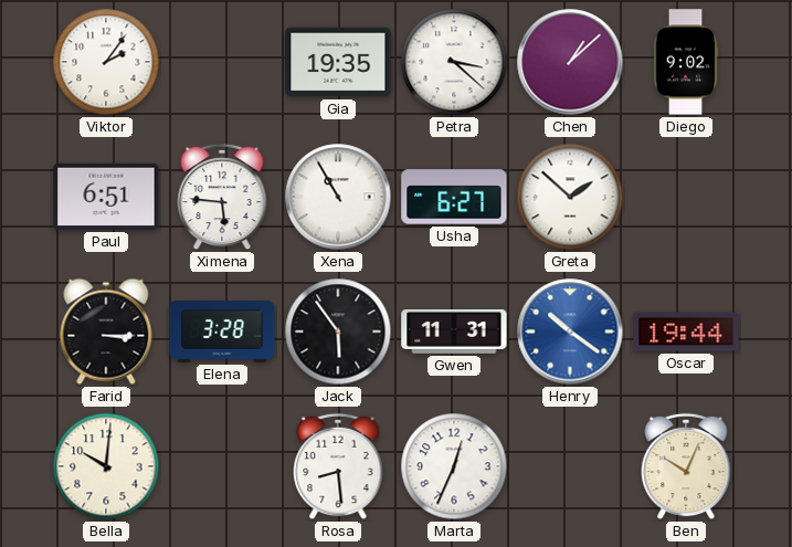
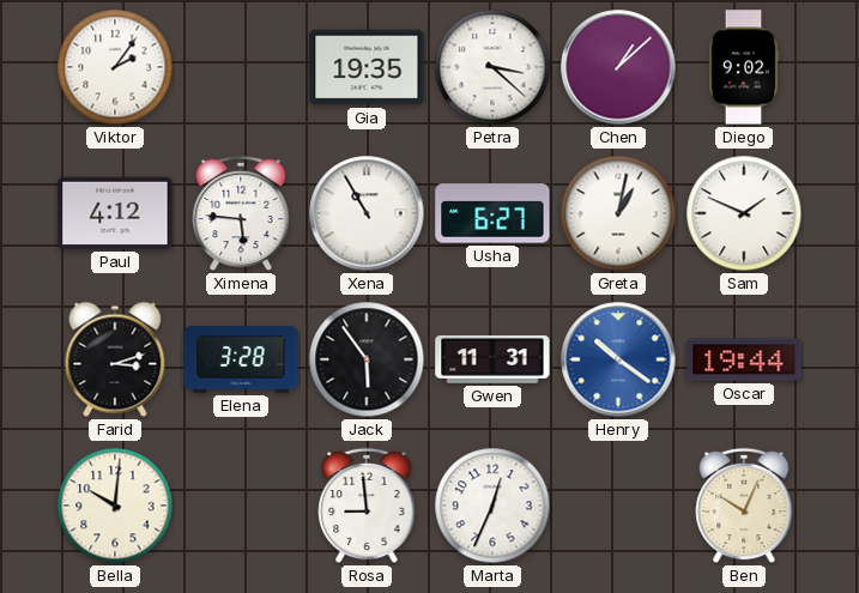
Paul: 6:51 -> 4:12
Greta: 1:52 -> 1:02
Sam: none -> 1:49
Farid: 3:15 -> 3:12
Rosa: 8:29 -> 8:59
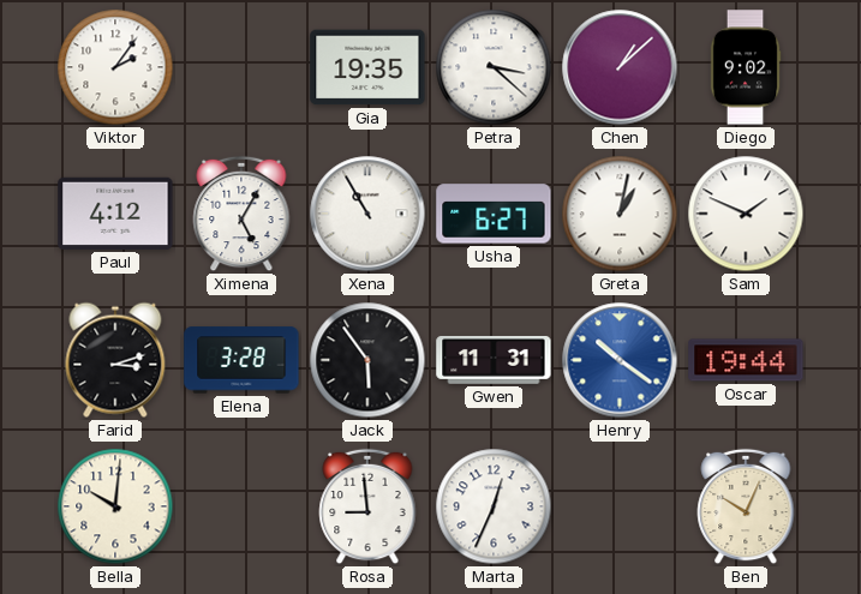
Ximena: 5:46 -> 5:05
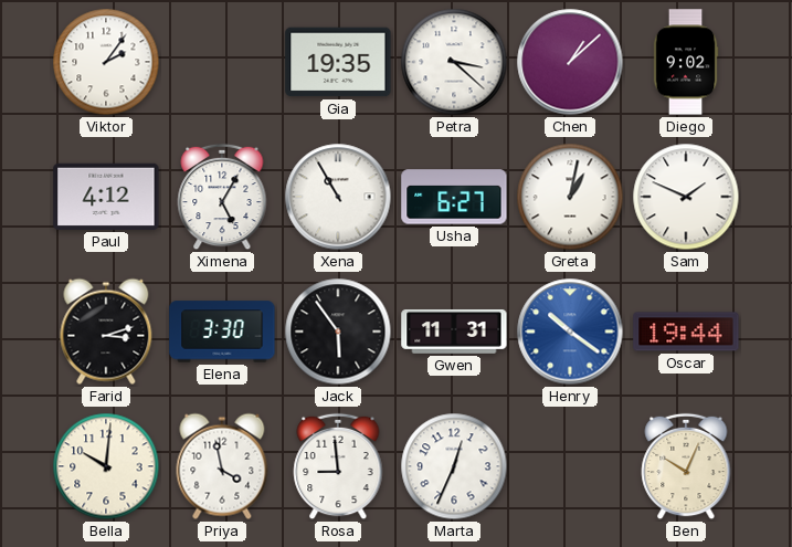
Elena: 3:28 -> 3:30
Priya: none -> 3:58
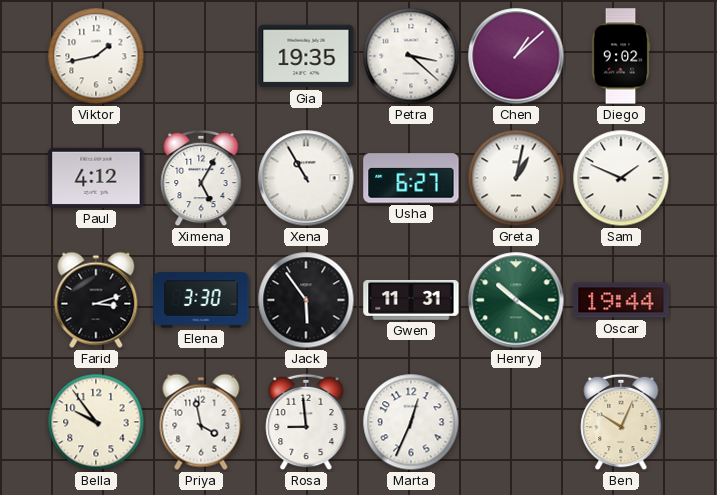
Viktor: 2:06 -> 1:43
Henry dial: blue -> green
Bella: 10:01 -> 9:54
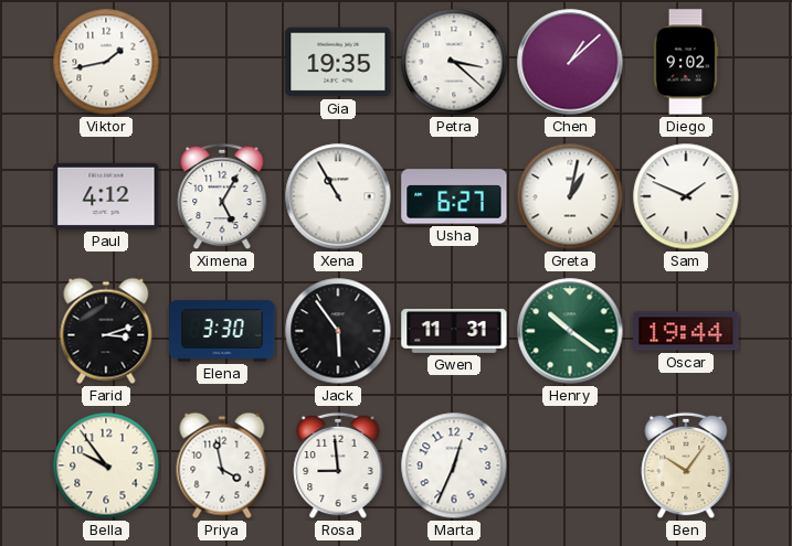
Ben: 10:04 -> 10:06
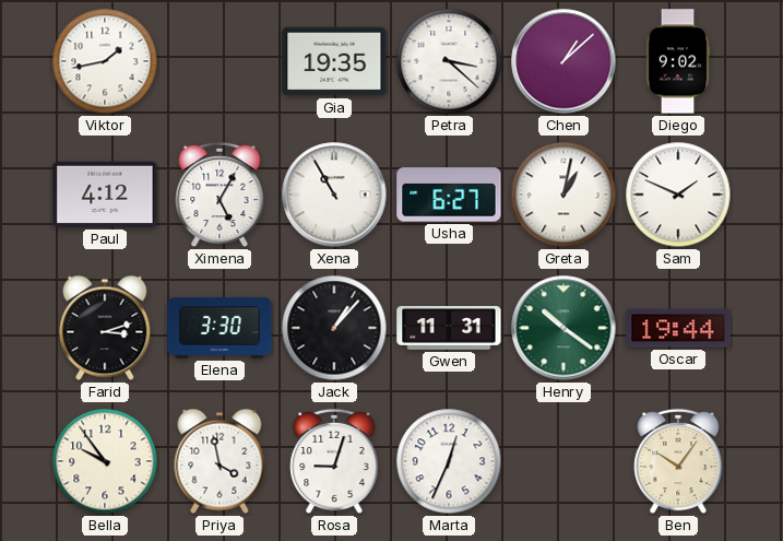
Jack: 5:54 -> 1:07
Rosa: 8:59 -> 9:03
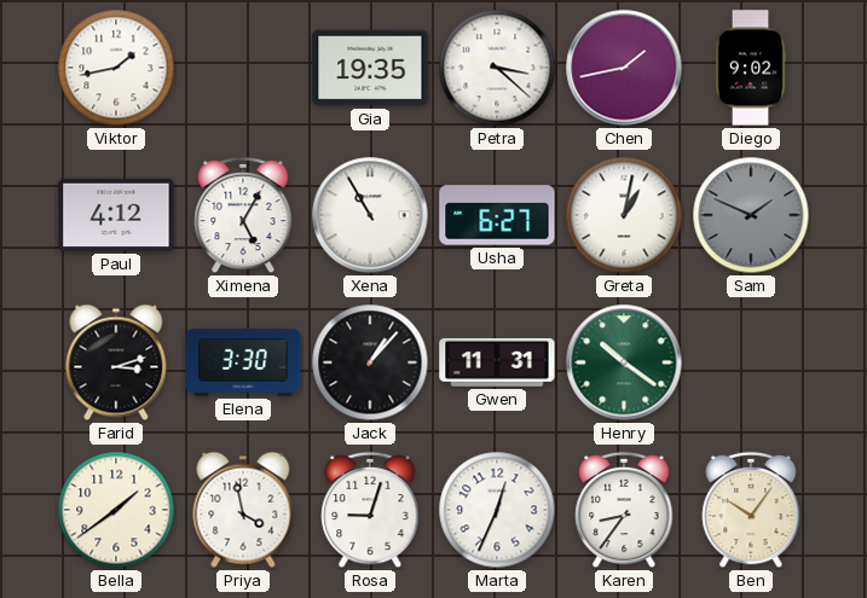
Chen: 1:08 -> 1:43
Sam dial: white -> grey
Oscar: 19:44 -> none
Bella: 9:54 -> 1:39
Karen: none -> 8:36
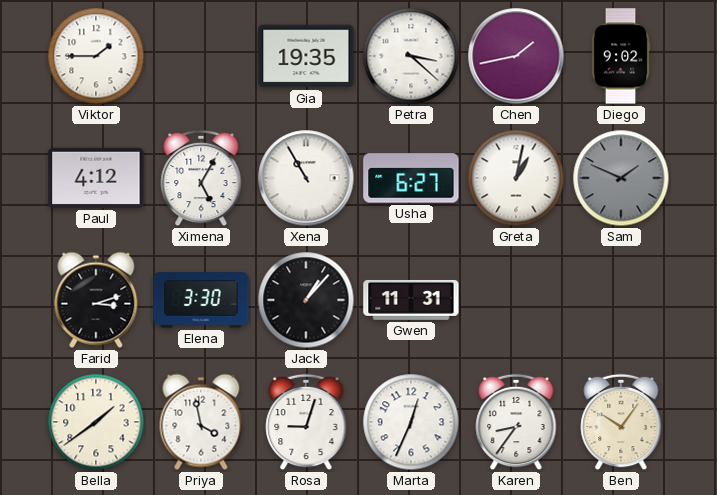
Viktor: 1:43 -> 1:45
Henry: 10:21 -> none
